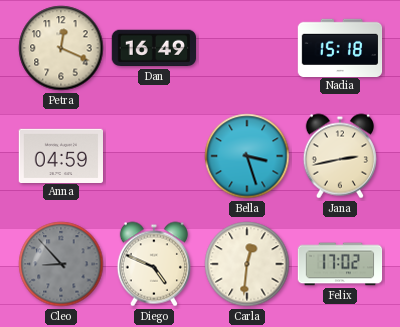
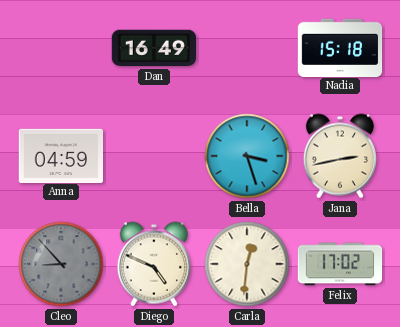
Petra: 12:19 -> none
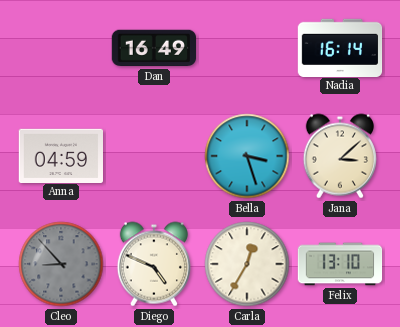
Nadia: 15:18 -> 16:14
Jana: 2:43 -> 3:08
Carla: 12:31 -> 12:35
Felix: 17:02 -> 13:10
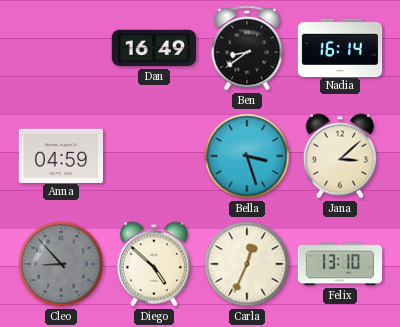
Ben: none -> 8:39
Diego: 4:49 -> 4:52
Carla: 12:35 -> 12:34
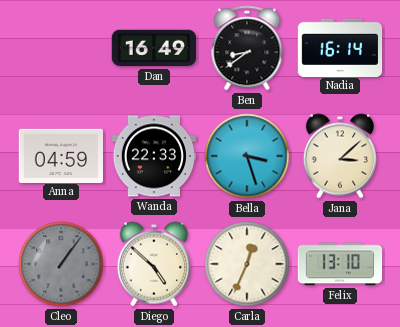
Wanda: none -> 22:33
Cleo: 8:53 -> 1:06
